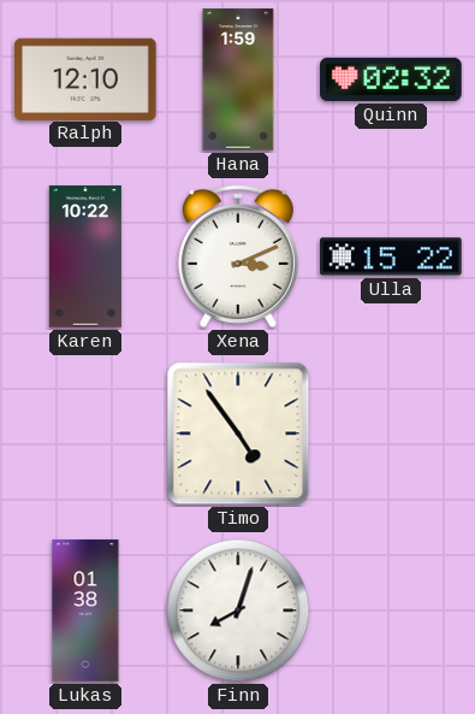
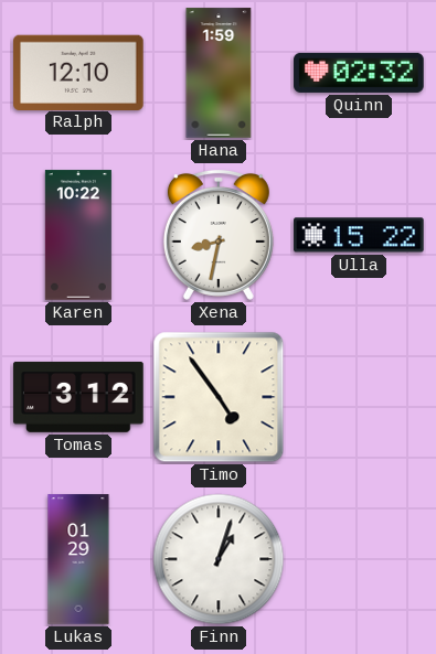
Xena: 3:11 -> 8:32
Tomas: none -> 3:12
Lukas: 01:38 -> 01:29
Finn: 8:03 -> 1:03
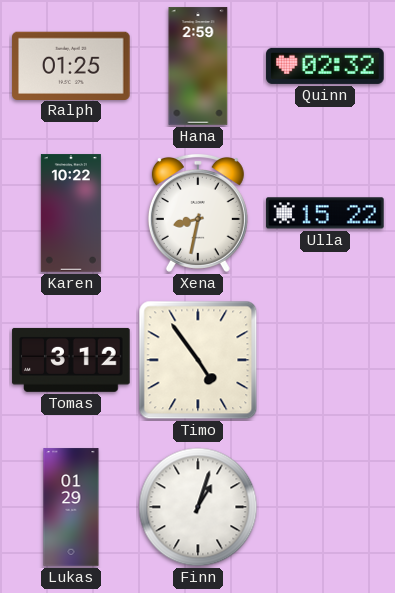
Ralph: 12:10 -> 01:25
Hana: 1:59 -> 2:59
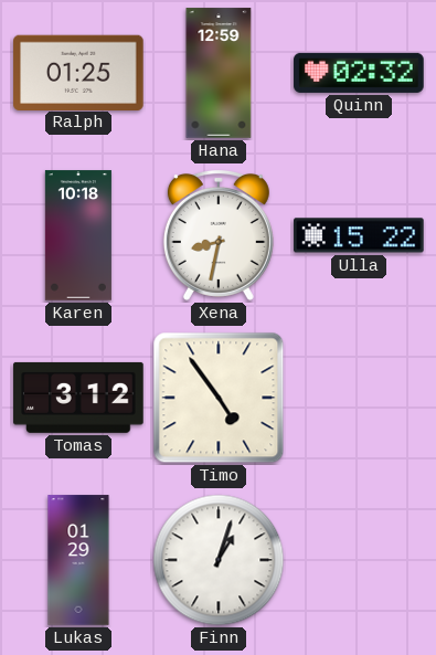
Hana: 2:59 -> 12:59
Karen: 10:22 -> 10:18
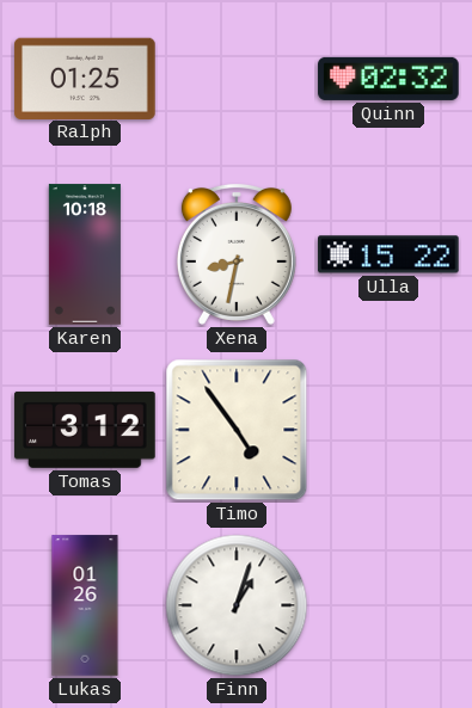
Hana: 12:59 -> none
Lukas: 01:29 -> 01:26
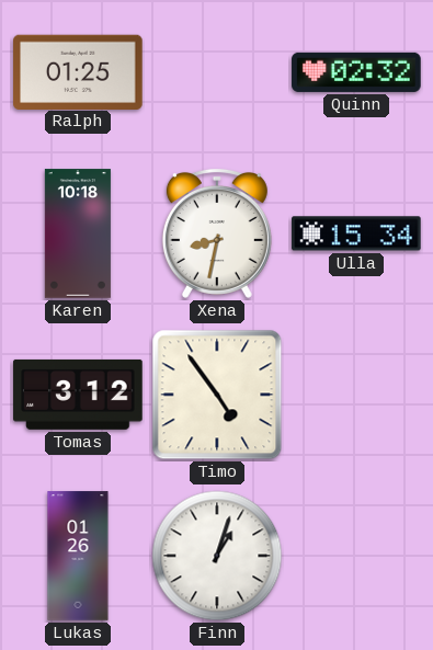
Ulla: 15:22 -> 15:34
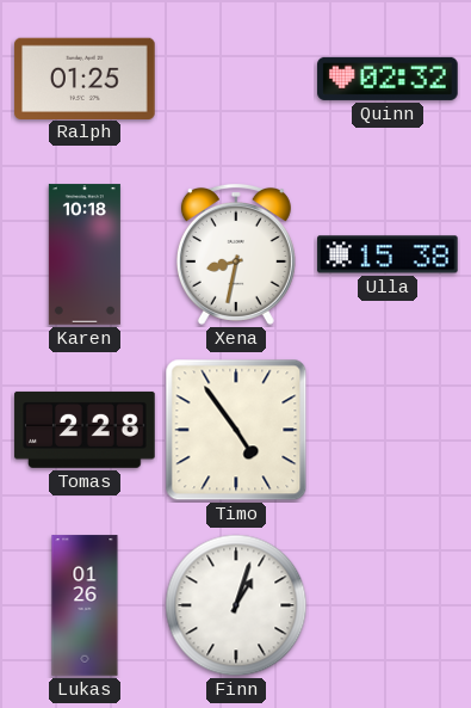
Ulla: 15:34 -> 15:38
Tomas: 3:12 -> 2:28
